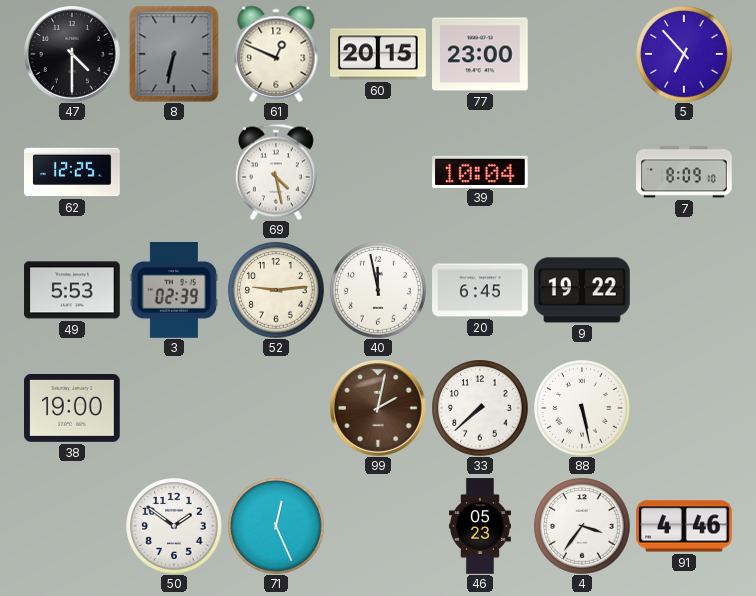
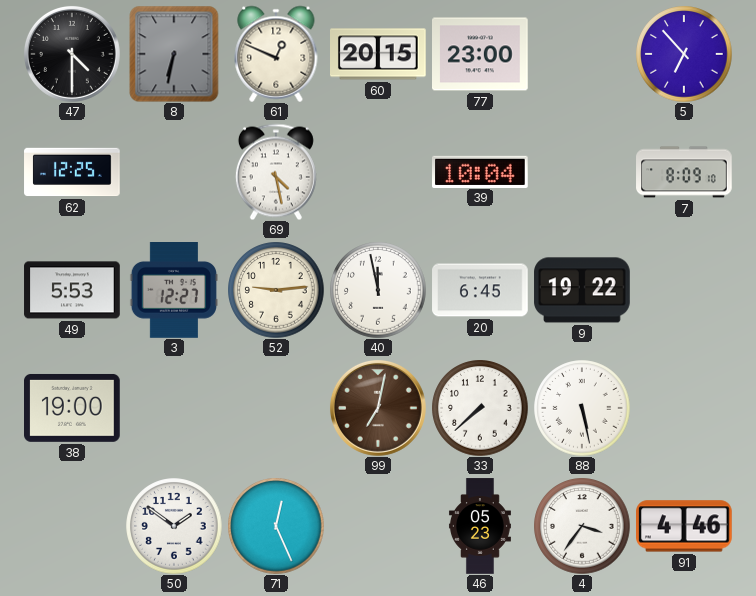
3: 02:39 -> 12:27
99: 2:02 -> 7:02
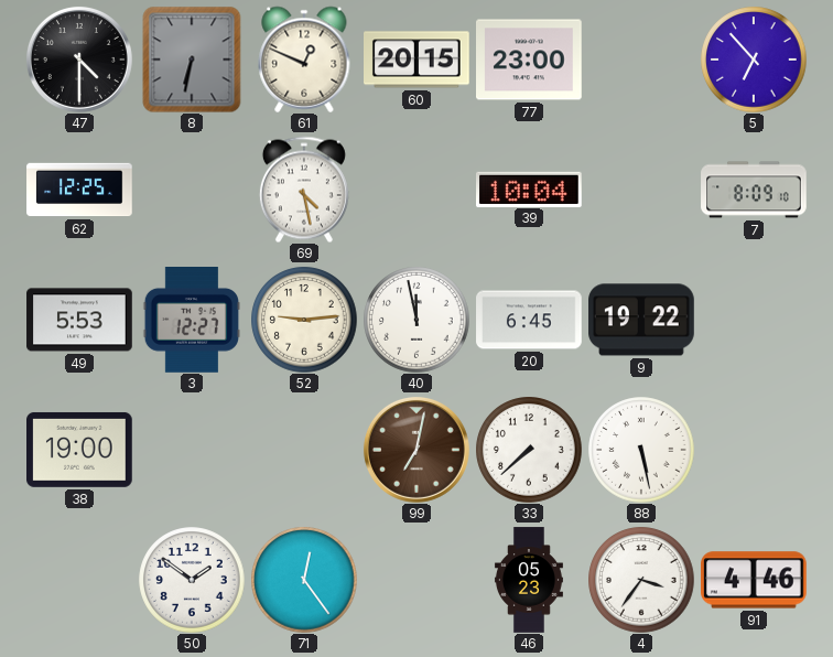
71: 12:26 -> 12:24
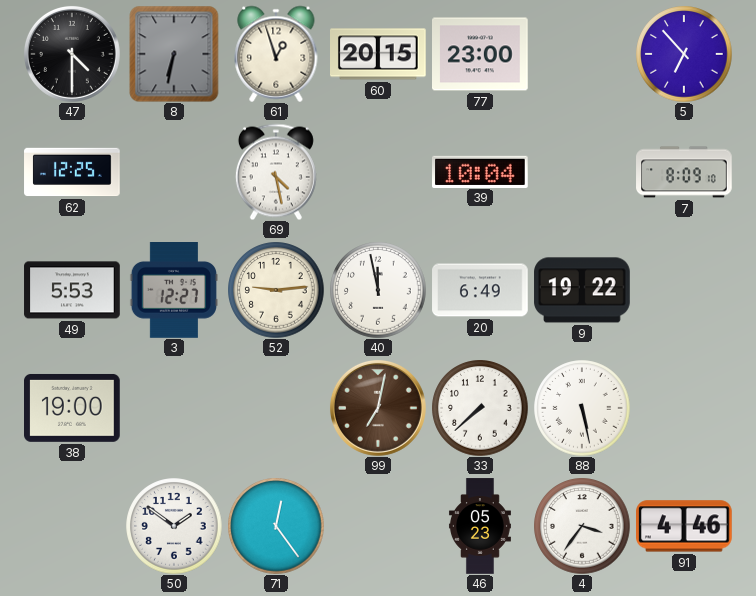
61: 12:49 -> 12:57
20: 6:45 -> 6:49
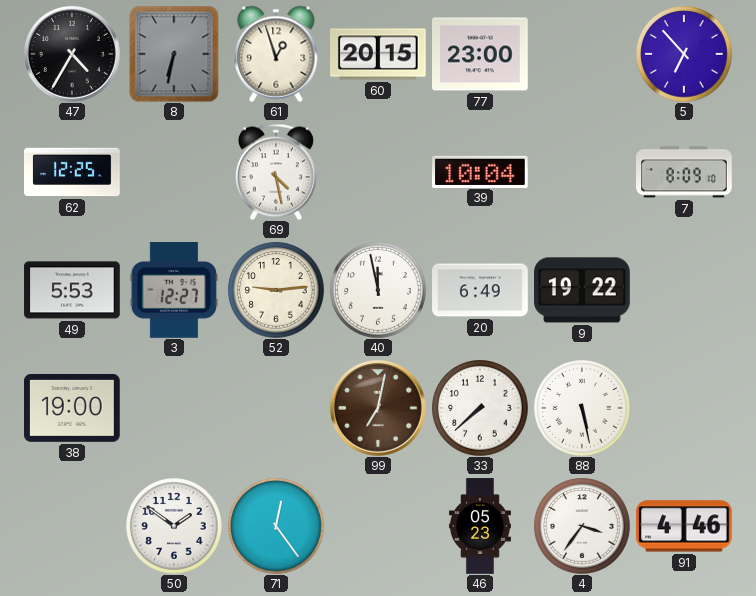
47: 4:30 -> 4:35
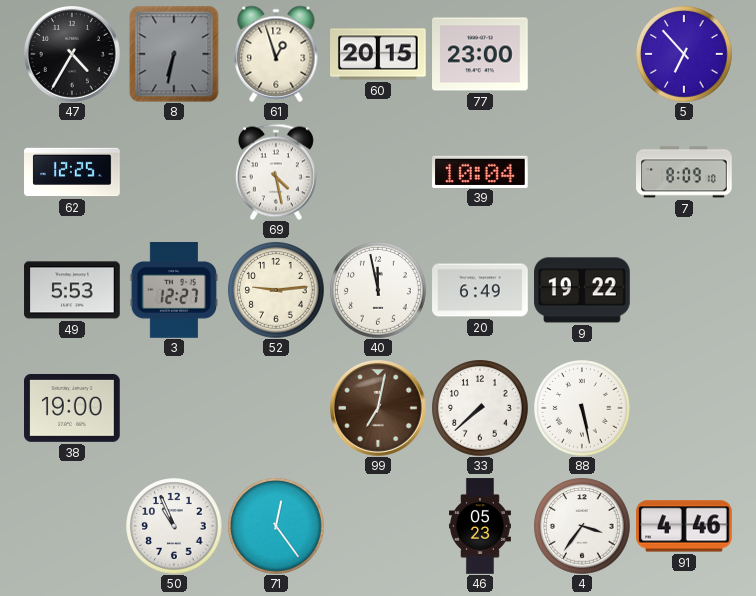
50: 1:51 -> 10:56
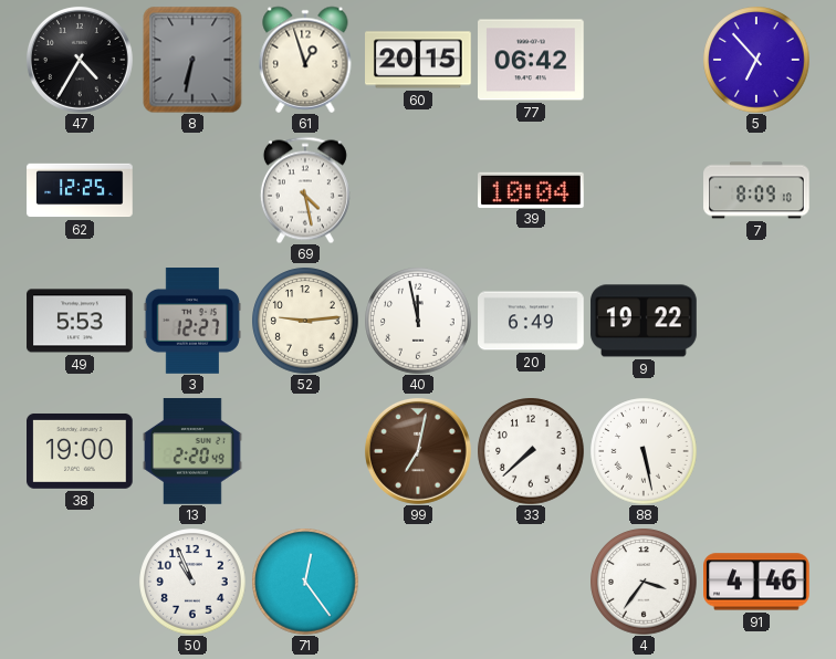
77: 23:00 -> 06:42
13: none -> 2:20
46: 05:23 -> none
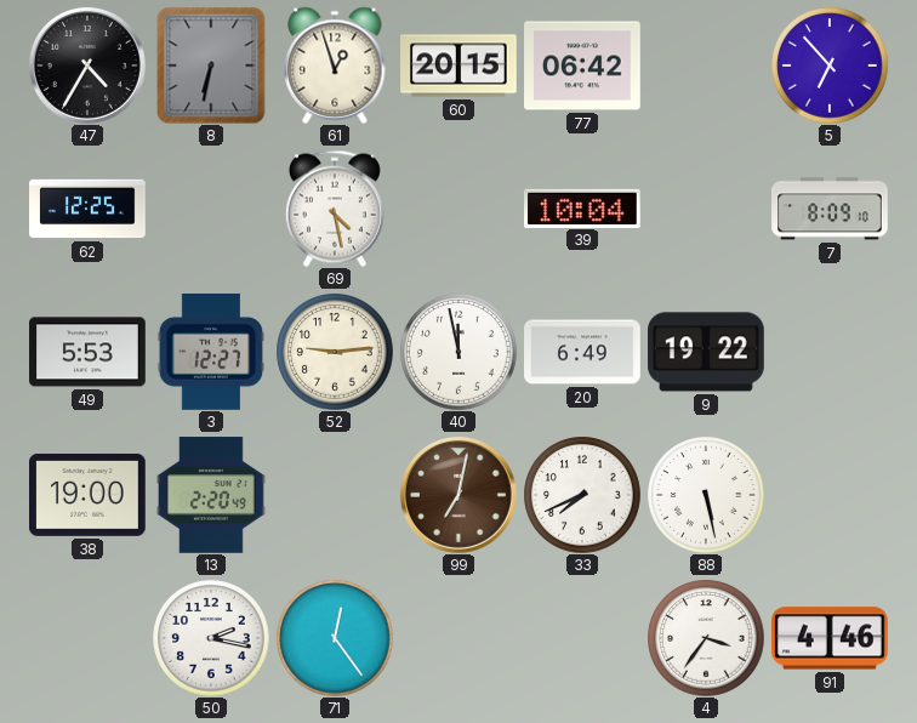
33: 7:38 -> 7:41
50: 10:56 -> 2:17
